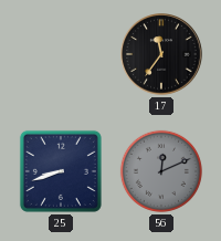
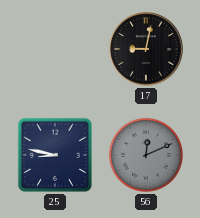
17: 11:36 -> 9:02
25: 8:42 -> 8:47
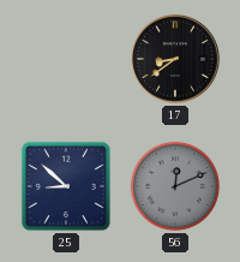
17: 9:02 -> 8:39
25: 8:47 -> 8:52
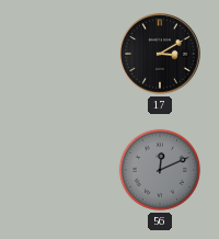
17: 8:39 -> 3:10
25: 8:52 -> none
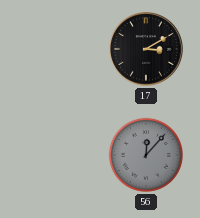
56: 12:11 -> 12:07
